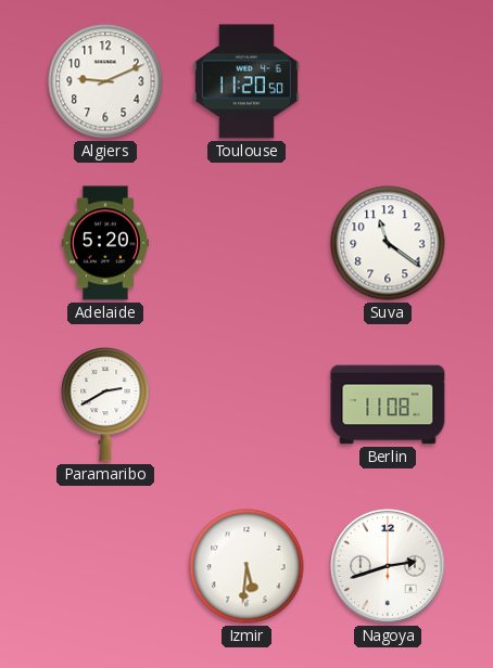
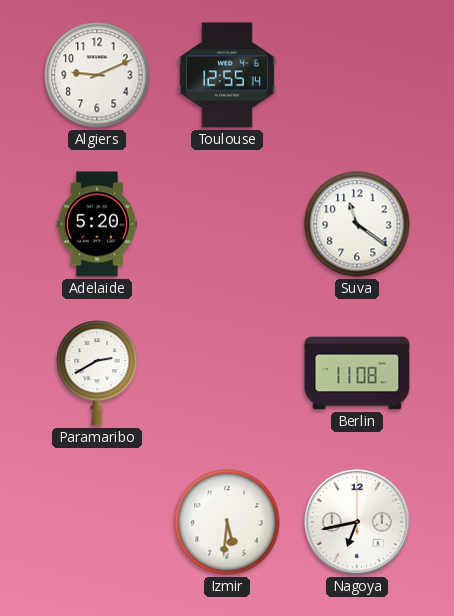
Toulouse: 11:20 -> 12:55
Nagoya: 2:42 -> 6:43
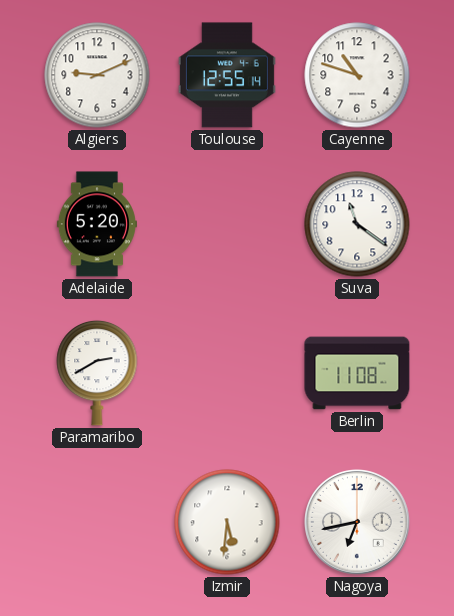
Cayenne: none -> 10:48
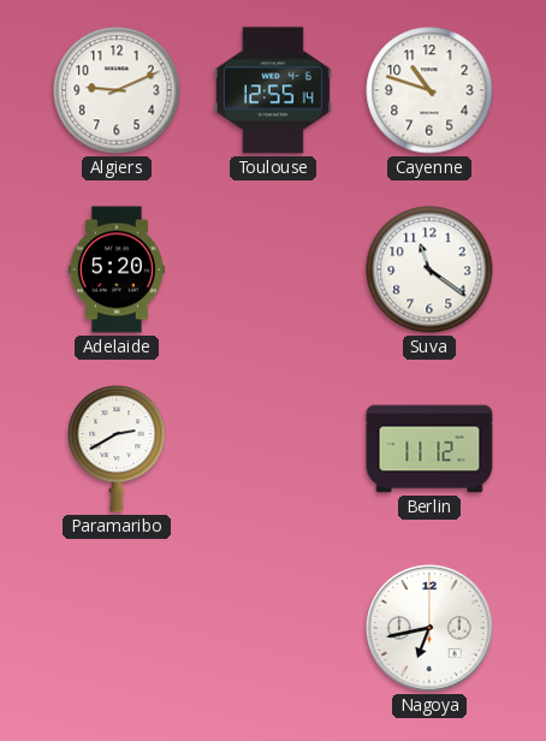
Berlin: 11:08 -> 11:12
Izmir: 5:31 -> none
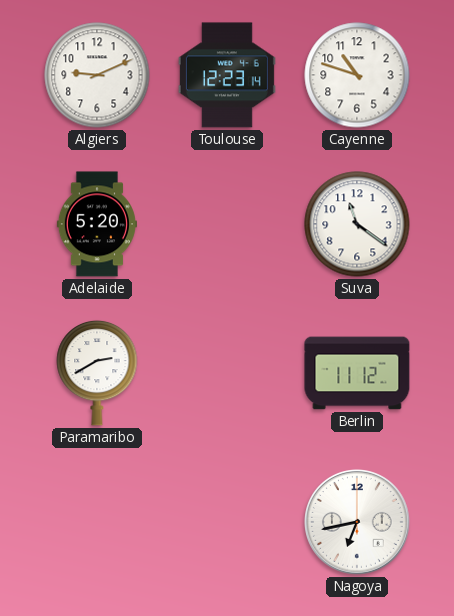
Toulouse: 12:55 -> 12:23
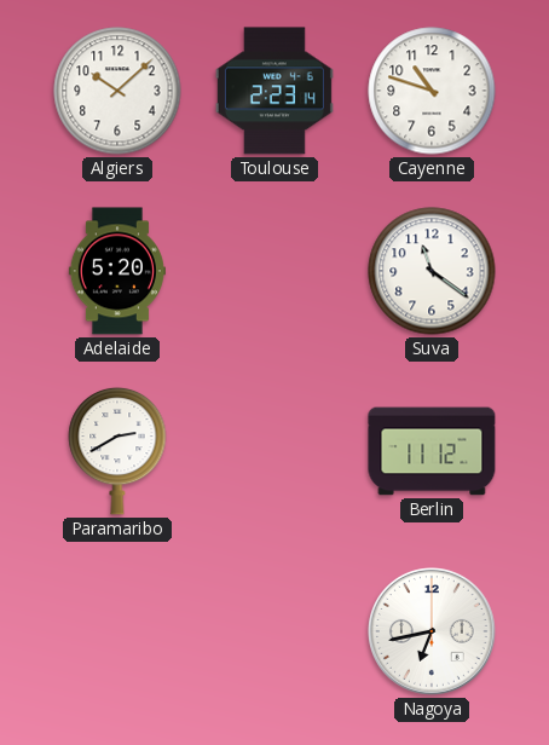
Algiers: 9:11 -> 10:08
Toulouse: 12:23 -> 2:23
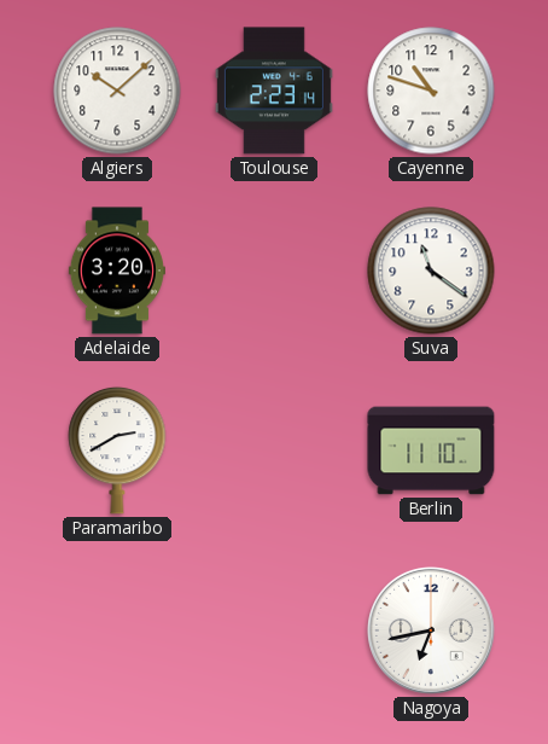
Adelaide: 5:20 -> 3:20
Berlin: 11:12 -> 11:10
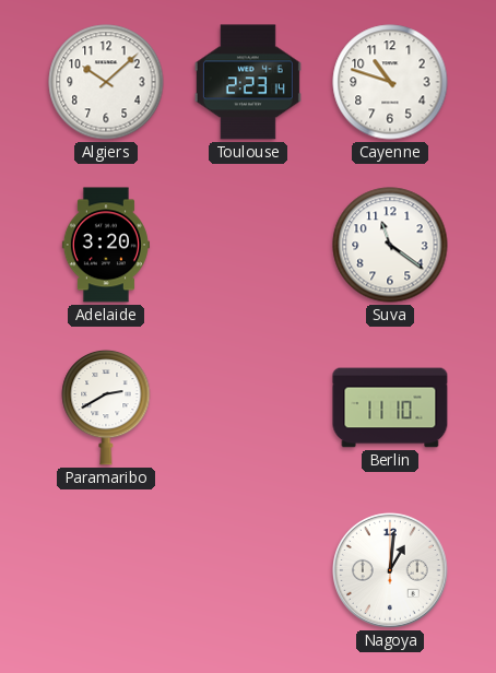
Nagoya: 6:43 -> 1:01
